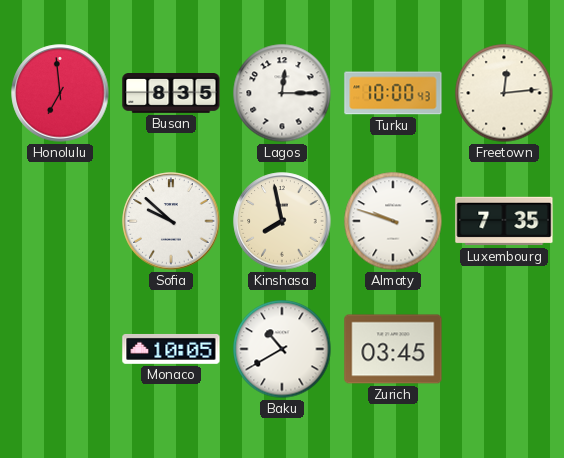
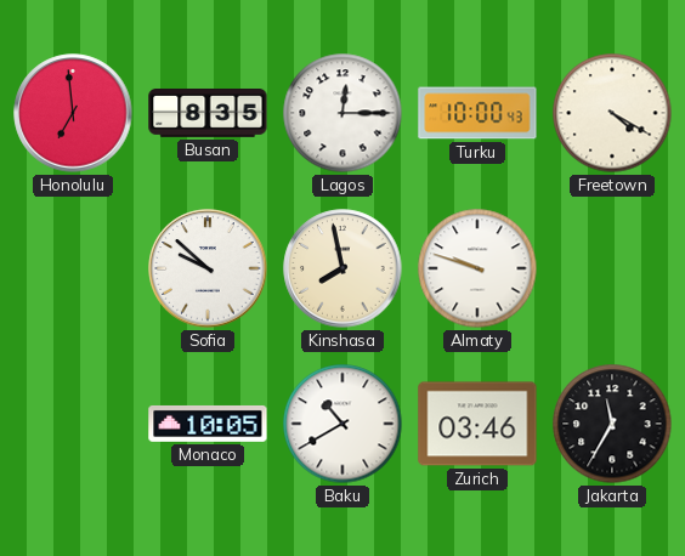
Freetown: 12:14 -> 4:20
Luxembourg: 7:35 -> none
Zurich: 03:45 -> 03:46
Jakarta: none -> 11:35
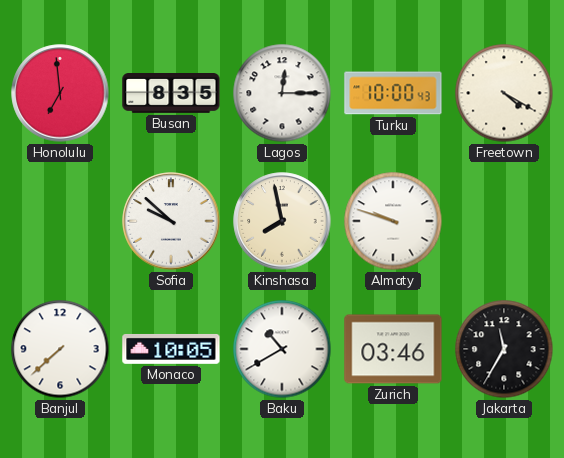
Banjul: none -> 7:38
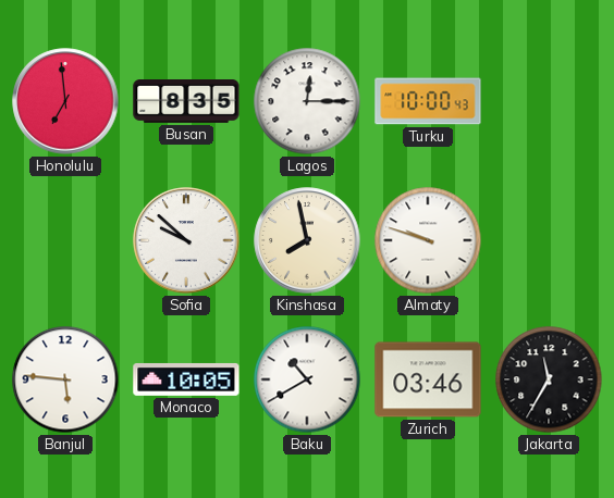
Freetown: 4:20 -> none
Banjul: 7:38 -> 5:46
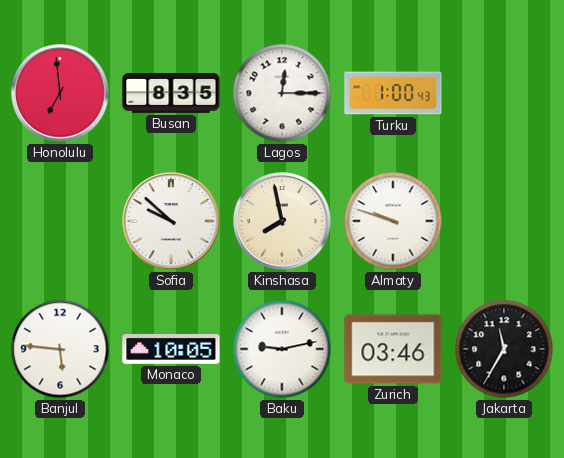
Turku: 10:00 -> 1:00
Baku: 10:40 -> 9:13
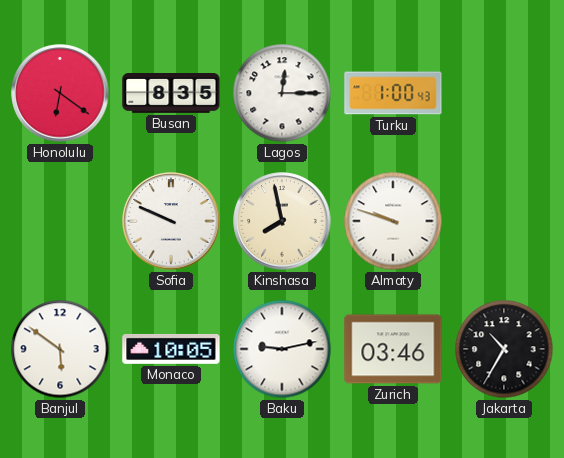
Honolulu: 6:59 -> 6:21
Sofia: 9:52 -> 9:49
Banjul: 5:46 -> 5:51
Jakarta: 11:35 -> 10:35
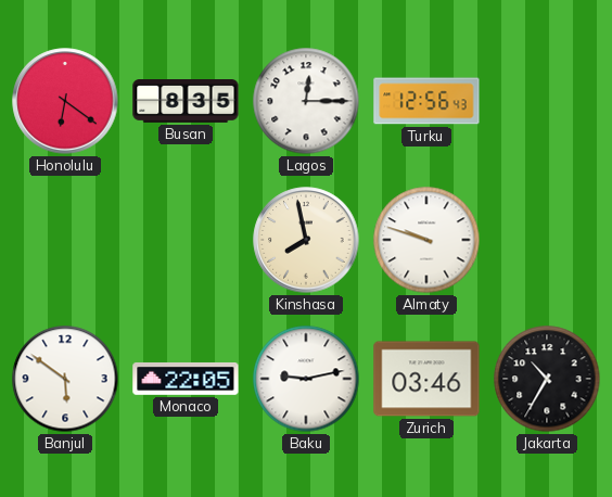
Turku: 1:00 -> 12:56
Sofia: 9:49 -> none
Monaco: 10:05 -> 22:05
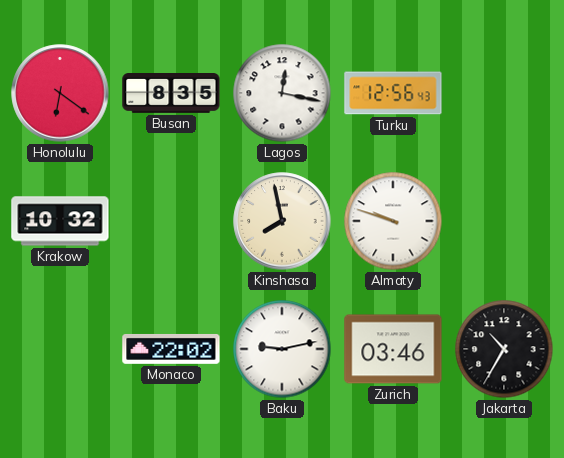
Lagos: 12:15 -> 12:17
Krakow: none -> 10:32
Banjul: 5:51 -> none
Monaco: 22:05 -> 22:02
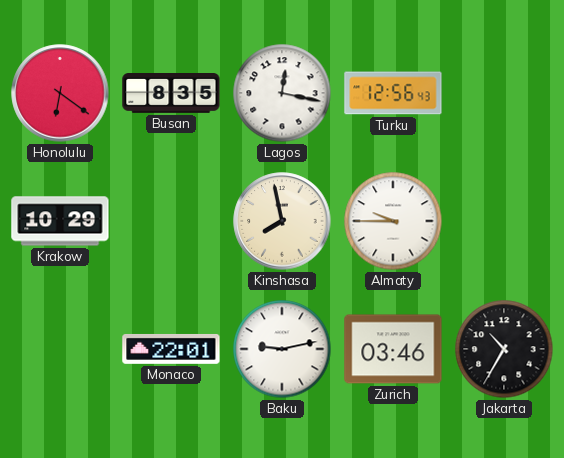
Krakow: 10:32 -> 10:29
Almaty: 9:48 -> 9:45
Monaco: 22:02 -> 22:01
